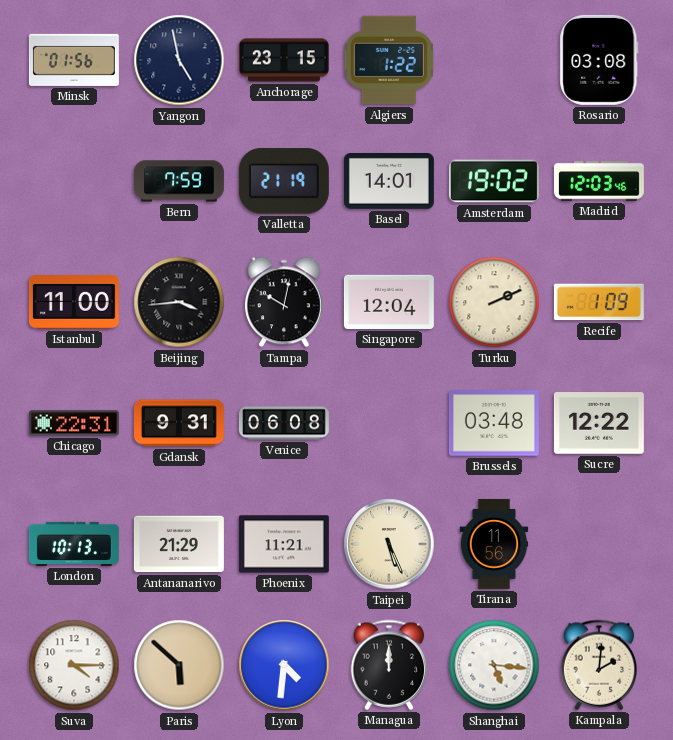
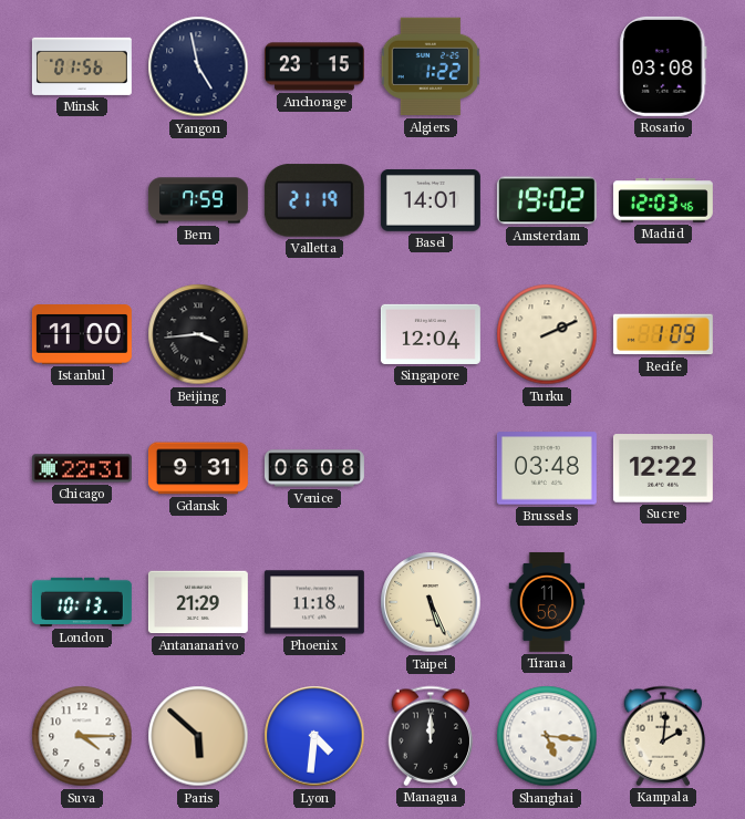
Tampa: 10:02 -> none
Phoenix: 11:21 -> 11:18
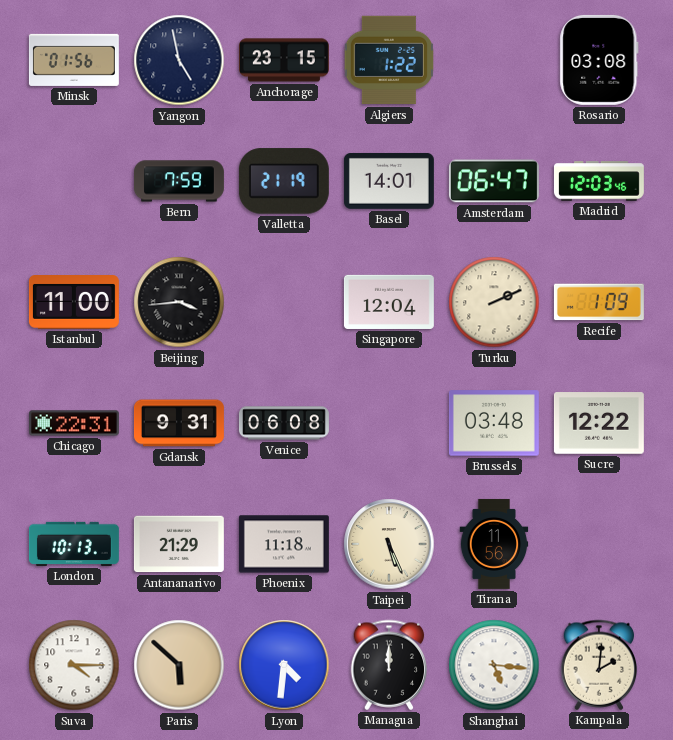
Amsterdam: 19:02 -> 06:47
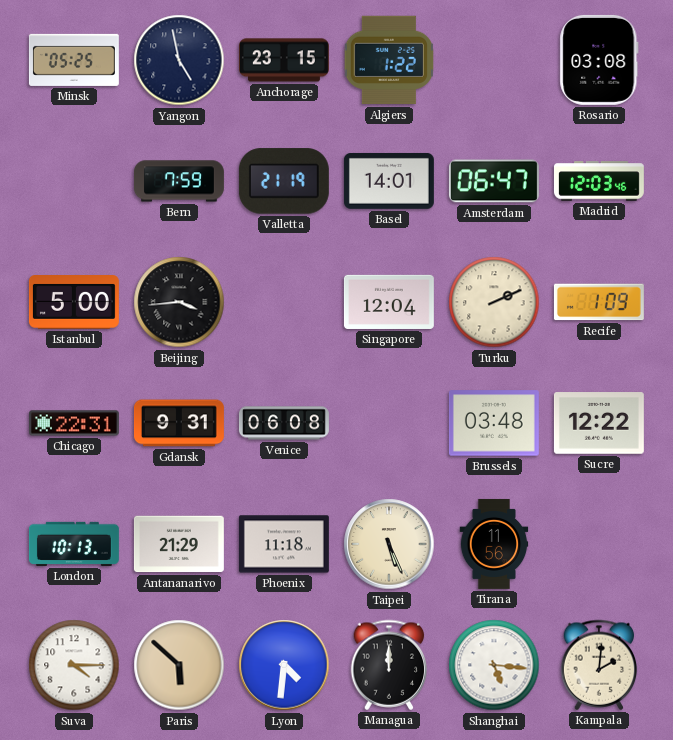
Minsk: 01:56 -> 05:25
Istanbul: 11:00 -> 5:00
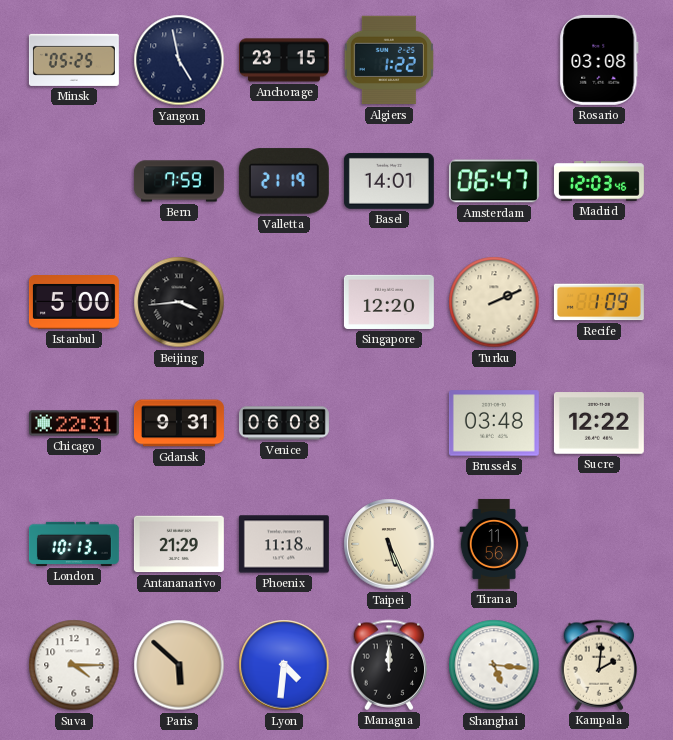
Singapore: 12:04 -> 12:20
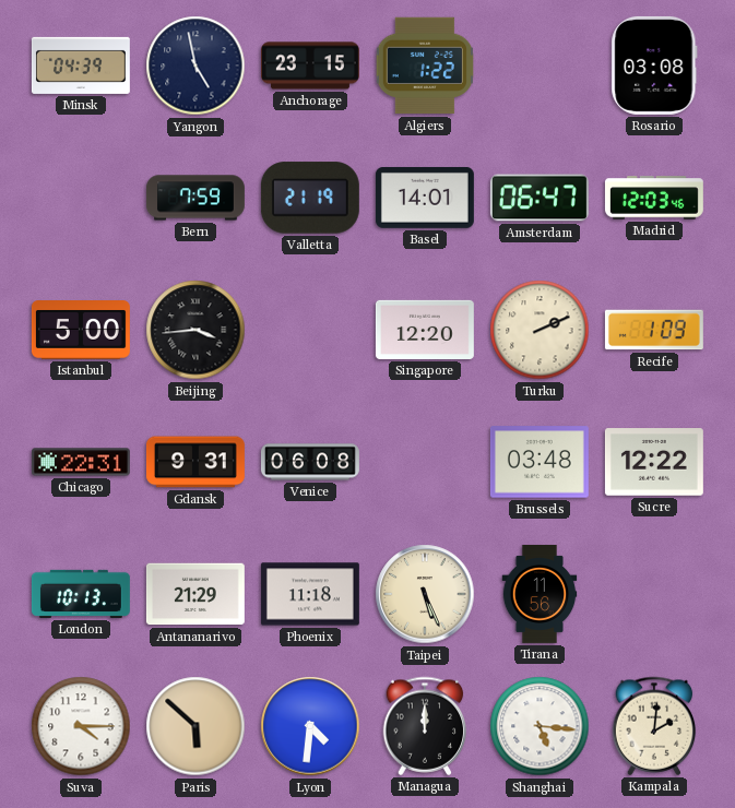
Minsk: 05:25 -> 04:39
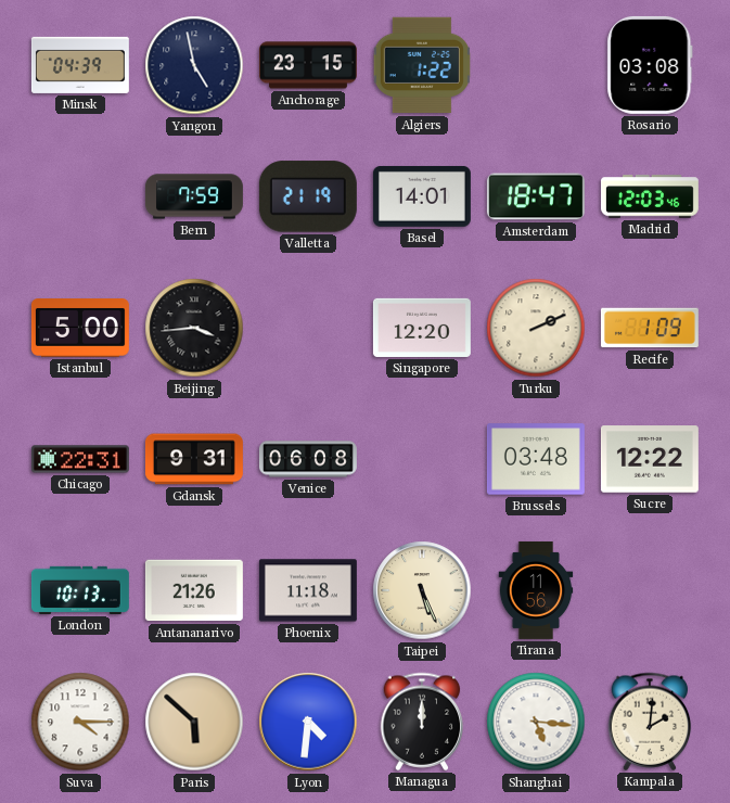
Amsterdam: 06:47 -> 18:47
Antananarivo: 21:29 -> 21:26
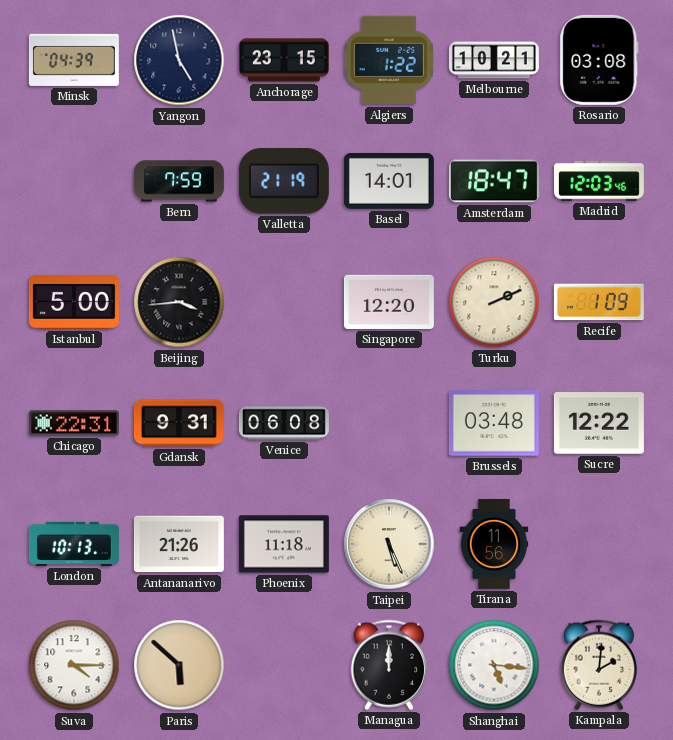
Melbourne: none -> 10:21
Lyon: 4:31 -> none
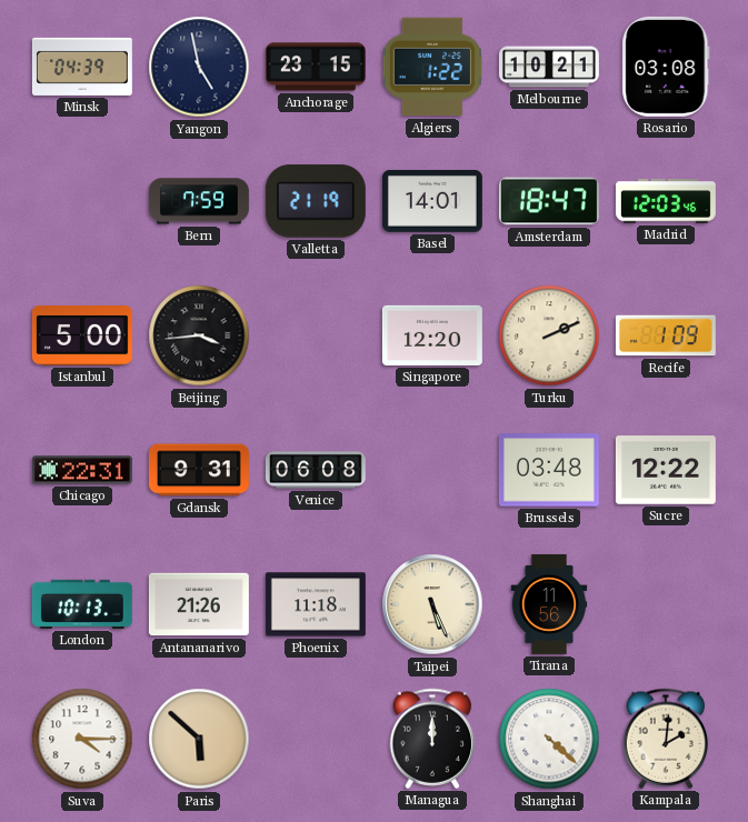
Shanghai: 5:16 -> 4:22
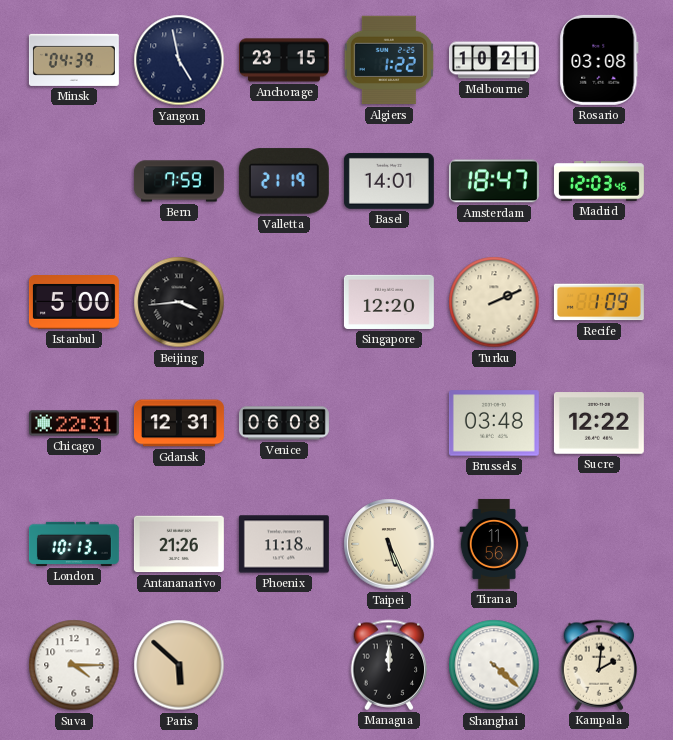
Gdansk: 9:31 -> 12:31
